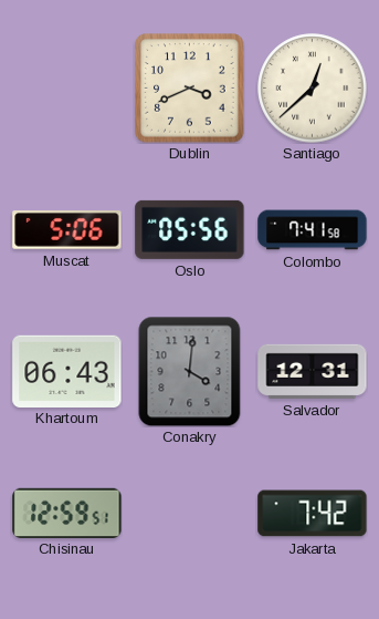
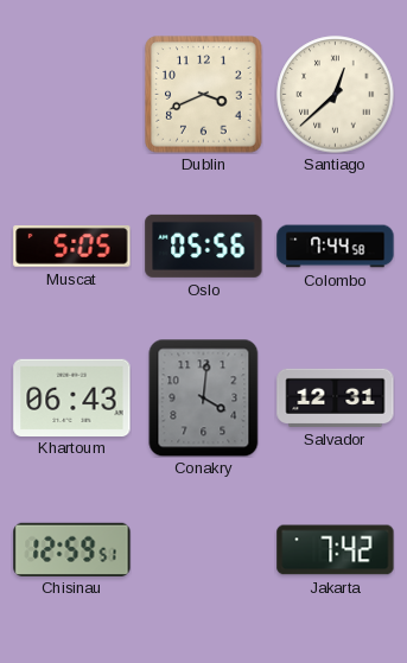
Muscat: 5:06 -> 5:05
Colombo: 7:41 -> 7:44
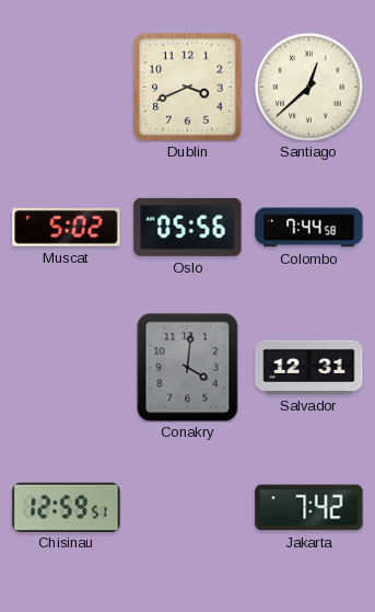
Muscat: 5:05 -> 5:02
Khartoum: 06:43 -> none
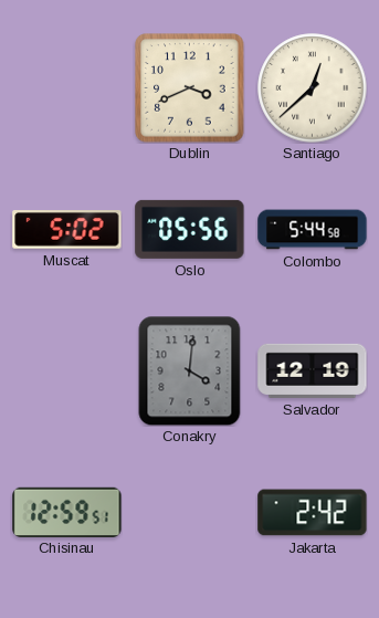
Colombo: 7:44 -> 5:44
Salvador: 12:31 -> 12:19
Jakarta: 7:42 -> 2:42
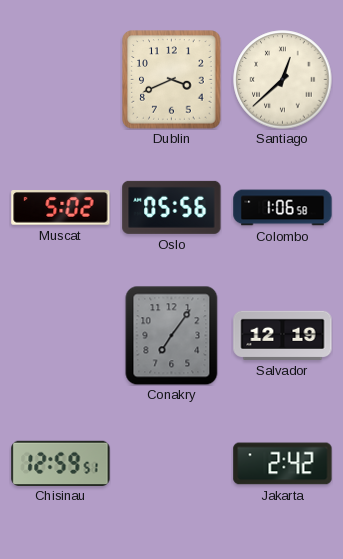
Colombo: 5:44 -> 1:06
Conakry: 4:01 -> 7:06
